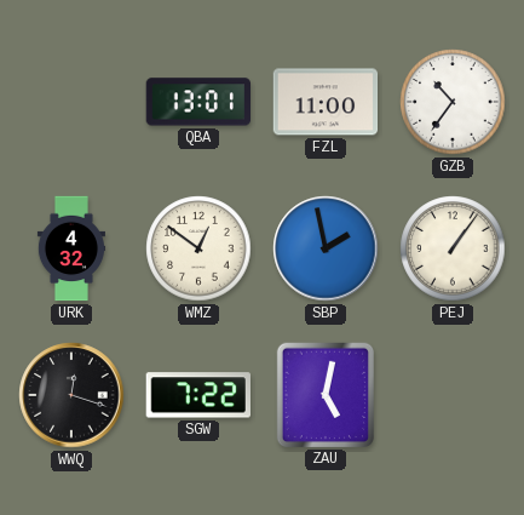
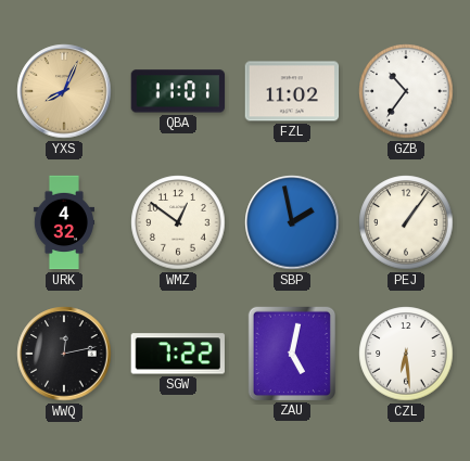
YXS: none -> 8:04
QBA: 13:01 -> 11:01
FZL: 11:00 -> 11:02
WWQ: 12:18 -> 12:13
CZL: none -> 6:29
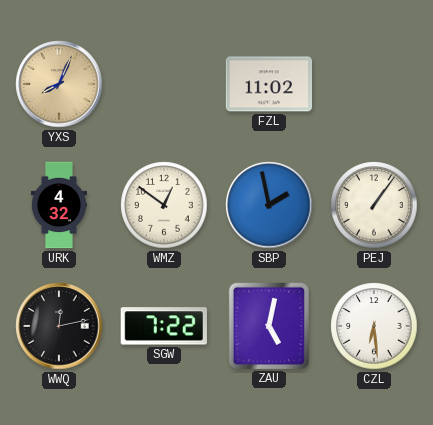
QBA: 11:01 -> none
GZB: 10:36 -> none
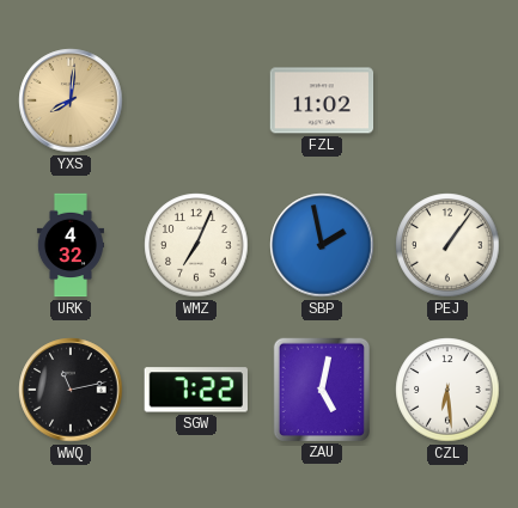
YXS: 8:04 -> 8:01
WMZ: 12:51 -> 7:04
WWQ: 12:13 -> 11:13
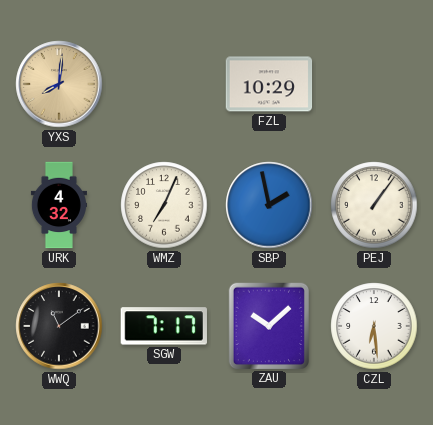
FZL: 11:02 -> 10:29
WWQ: 11:13 -> 11:09
SGW: 7:22 -> 7:17
ZAU: 5:02 -> 10:08
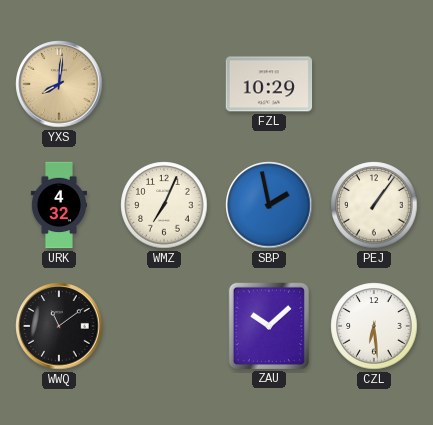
SGW: 7:17 -> none
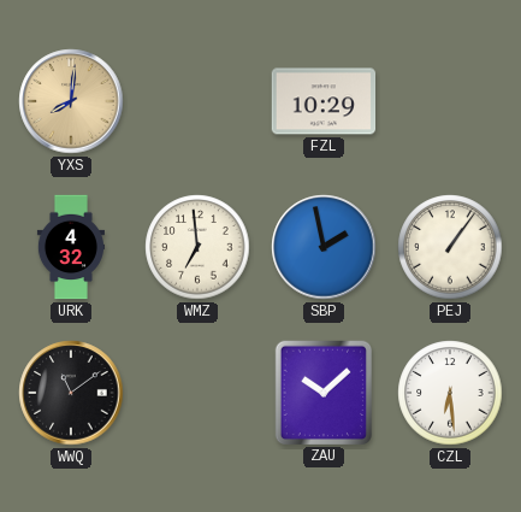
WMZ: 7:04 -> 6:59
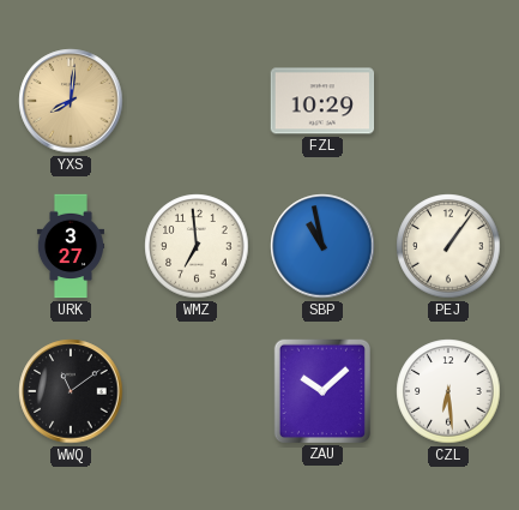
URK: 4:32 -> 3:27
SBP: 1:58 -> 10:58
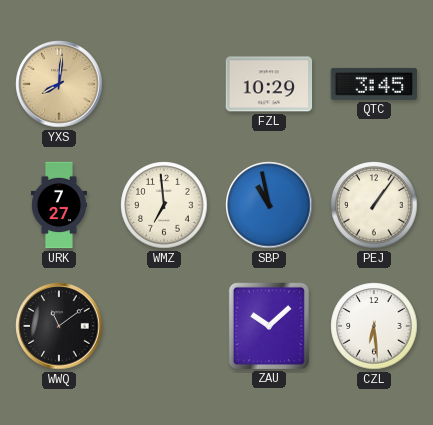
QTC: none -> 3:45
URK: 3:27 -> 7:27
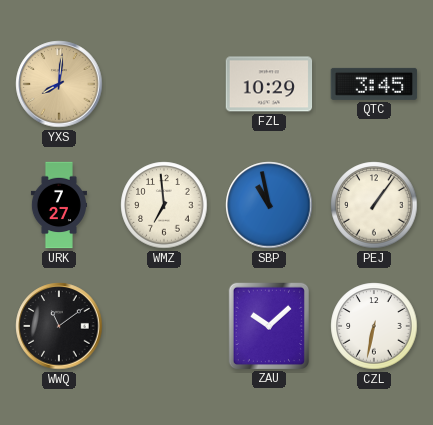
CZL: 6:29 -> 6:32
